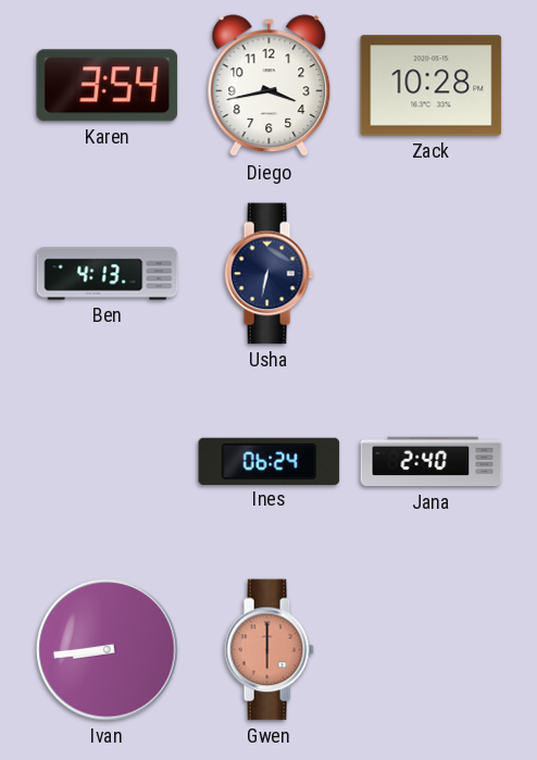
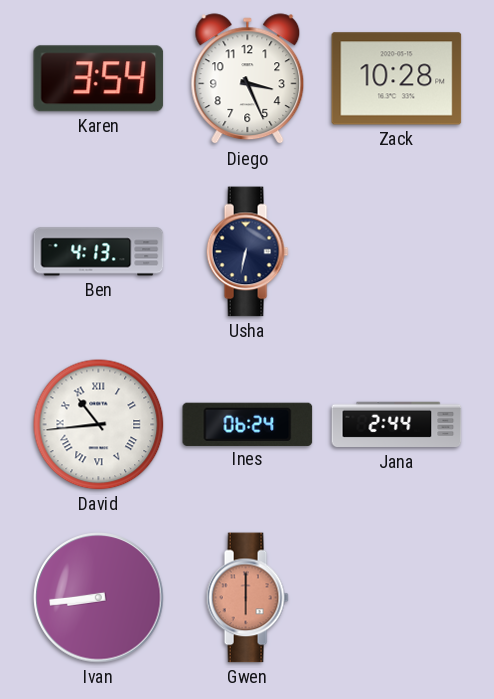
Diego: 3:43 -> 3:26
David: none -> 10:44
Jana: 2:40 -> 2:44
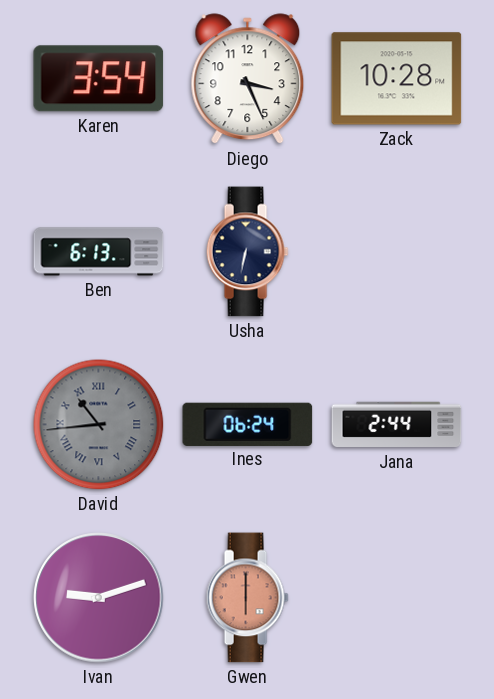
Ben: 4:13 -> 6:13
David dial: white -> grey
Ivan: 8:44 -> 9:12
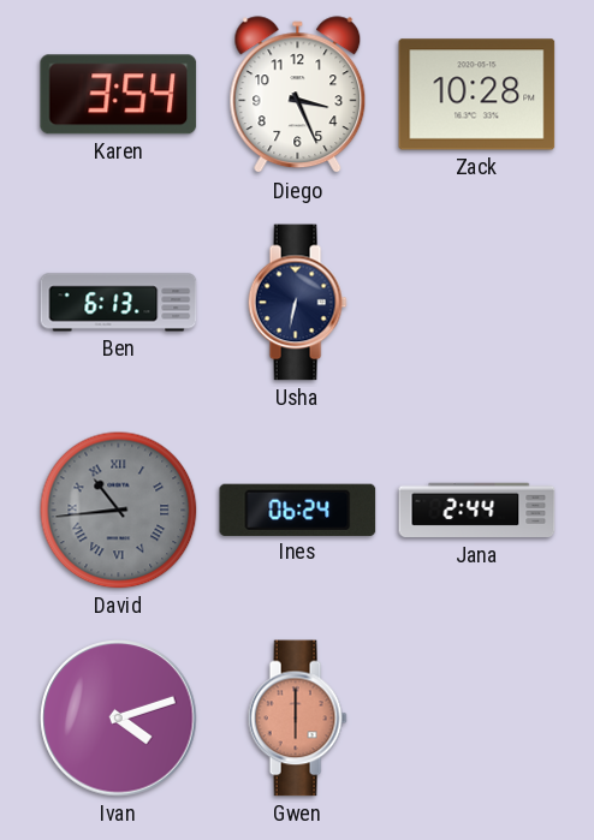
Ivan: 9:12 -> 4:12
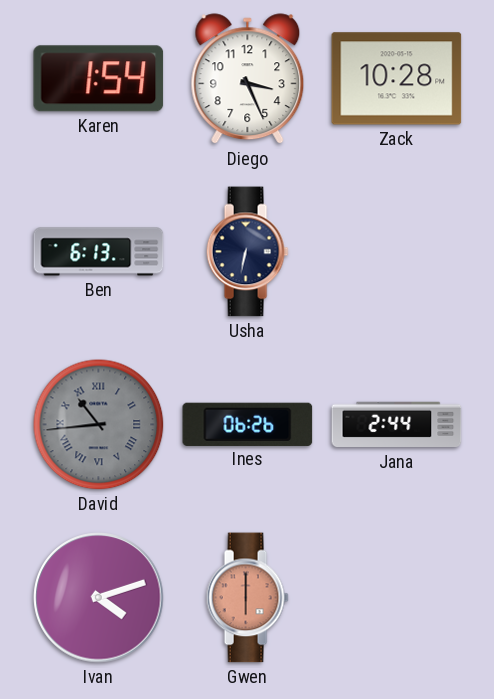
Karen: 3:54 -> 1:54
Ines: 06:24 -> 06:26
